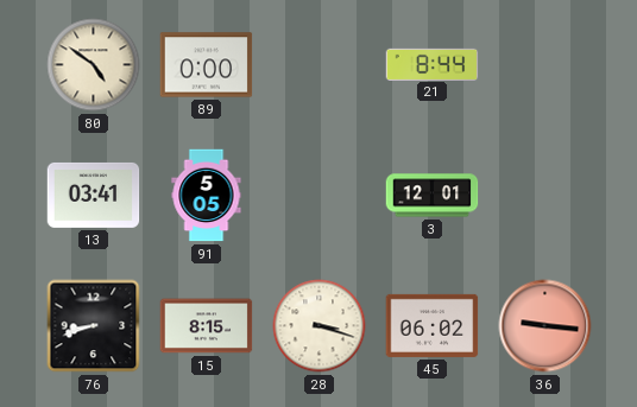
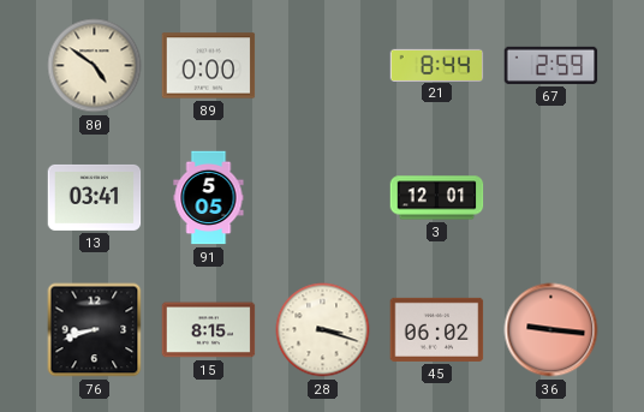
67: none -> 2:59
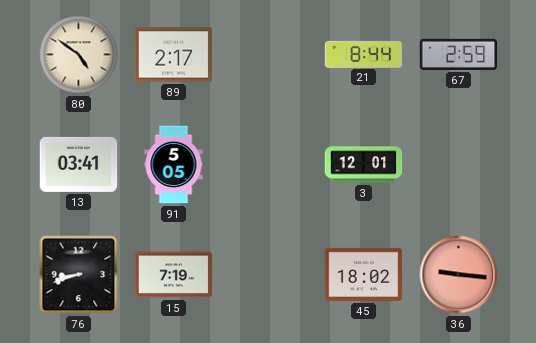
89: 0:00 -> 2:17
15: 8:15 -> 7:19
28: 3:18 -> none
45: 06:02 -> 18:02
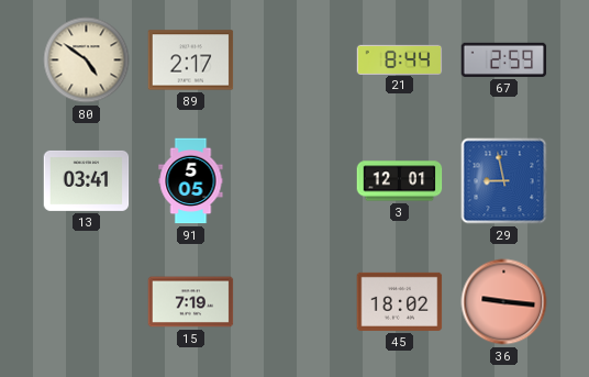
29: none -> 8:58
76: 8:42 -> none
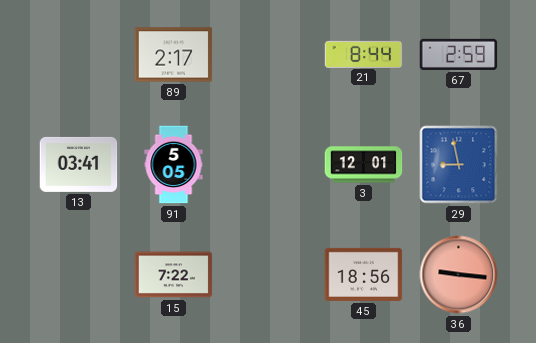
80: 4:51 -> none
15: 7:19 -> 7:22
45: 18:02 -> 18:56
